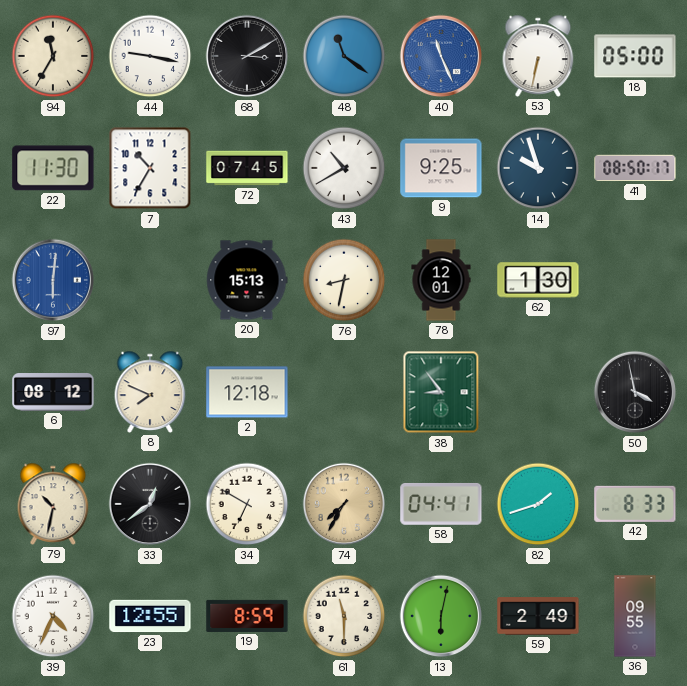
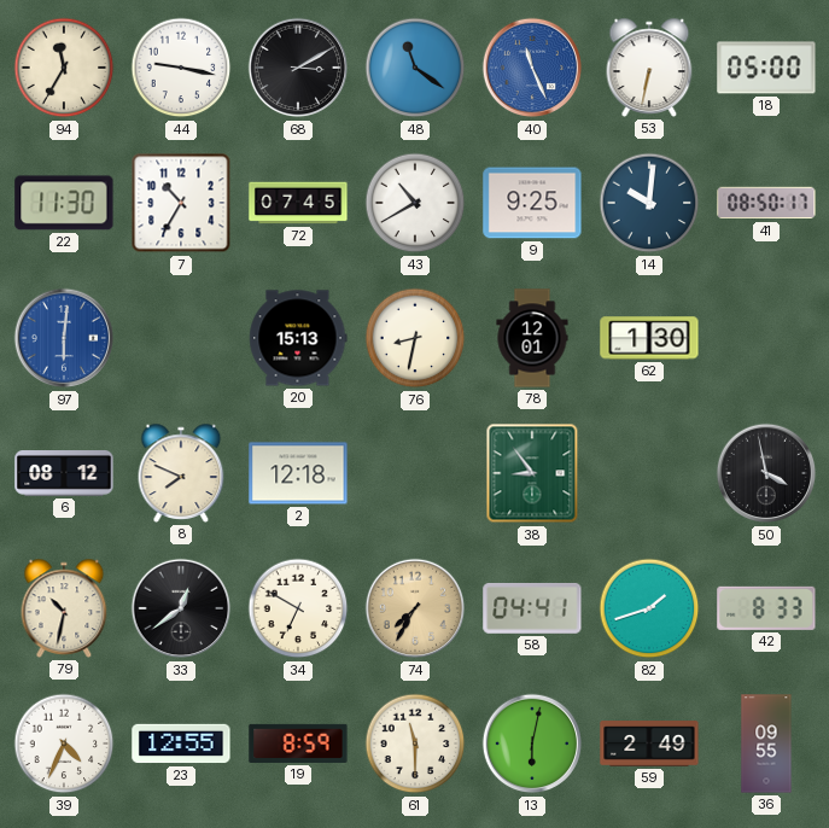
14: 9:57 -> 10:01
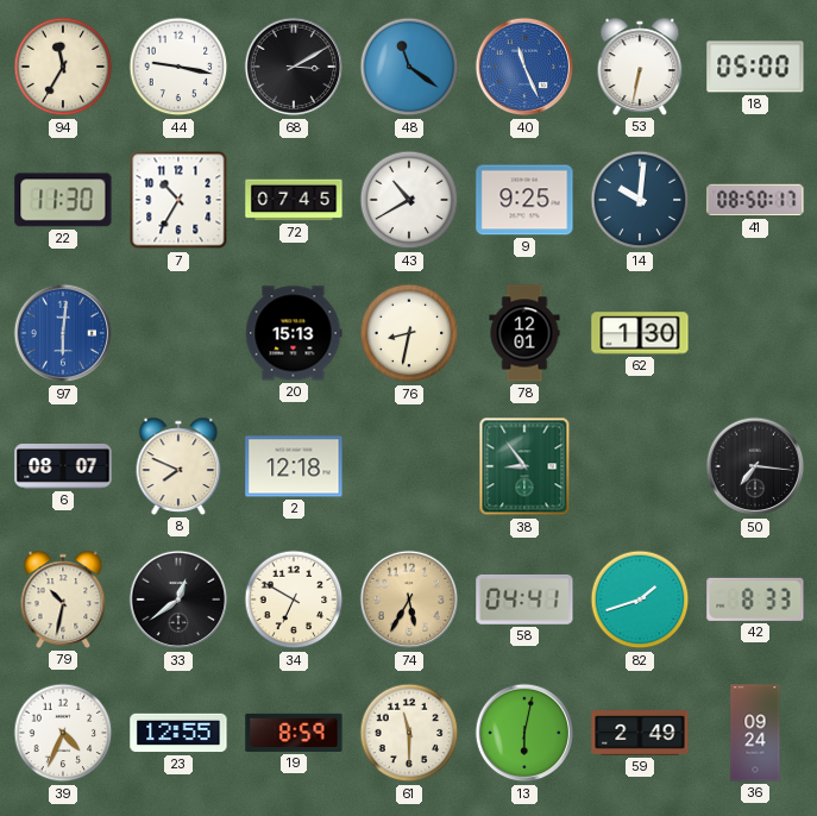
6: 08:12 -> 08:07
50: 3:58 -> 7:16
74: 7:35 -> 5:35
36: 09:55 -> 09:24
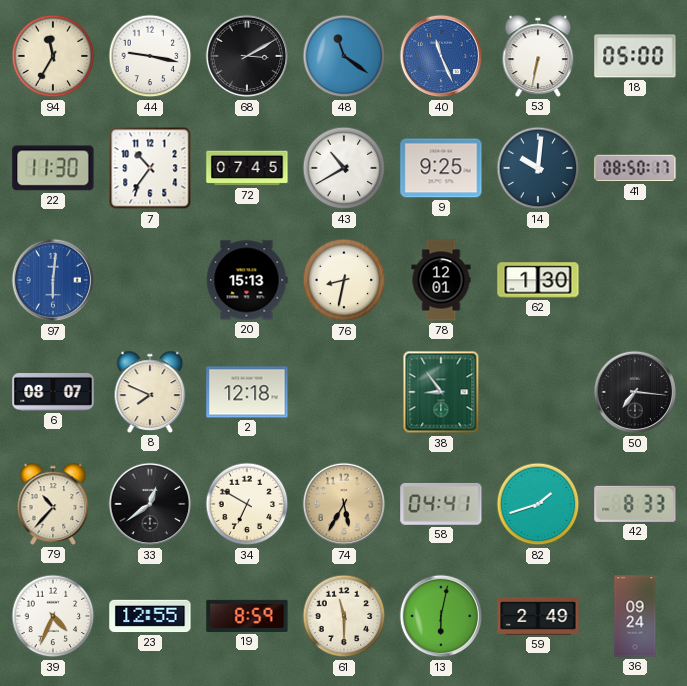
7: 10:35 -> 10:36
79: 10:32 -> 10:37
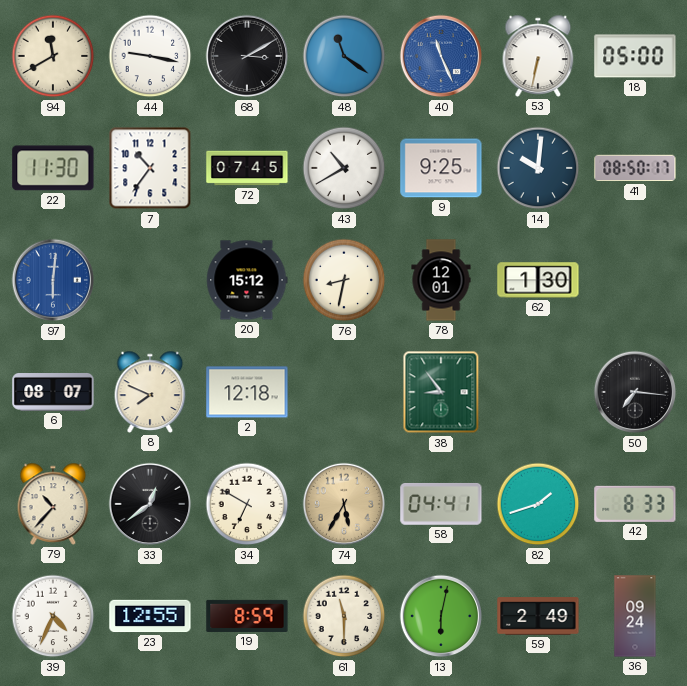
94: 11:35 -> 11:40
20: 15:13 -> 15:12
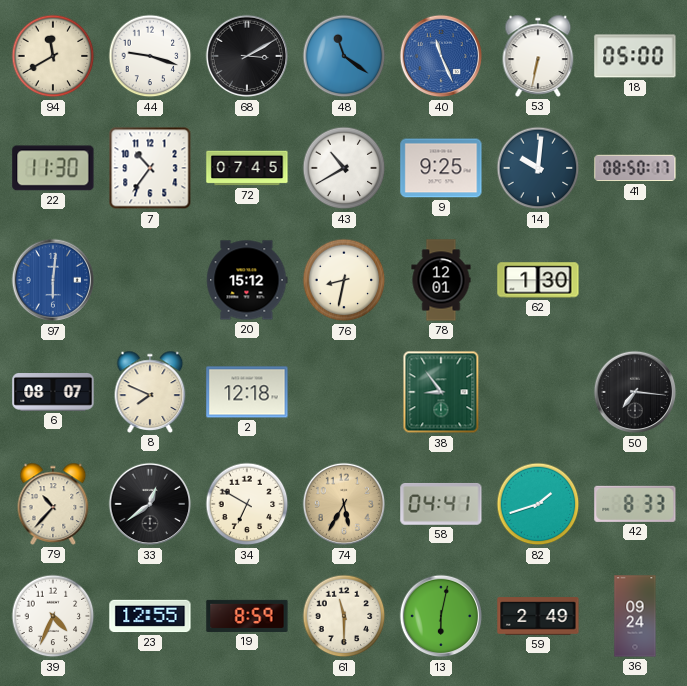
44: 9:17 -> 9:18
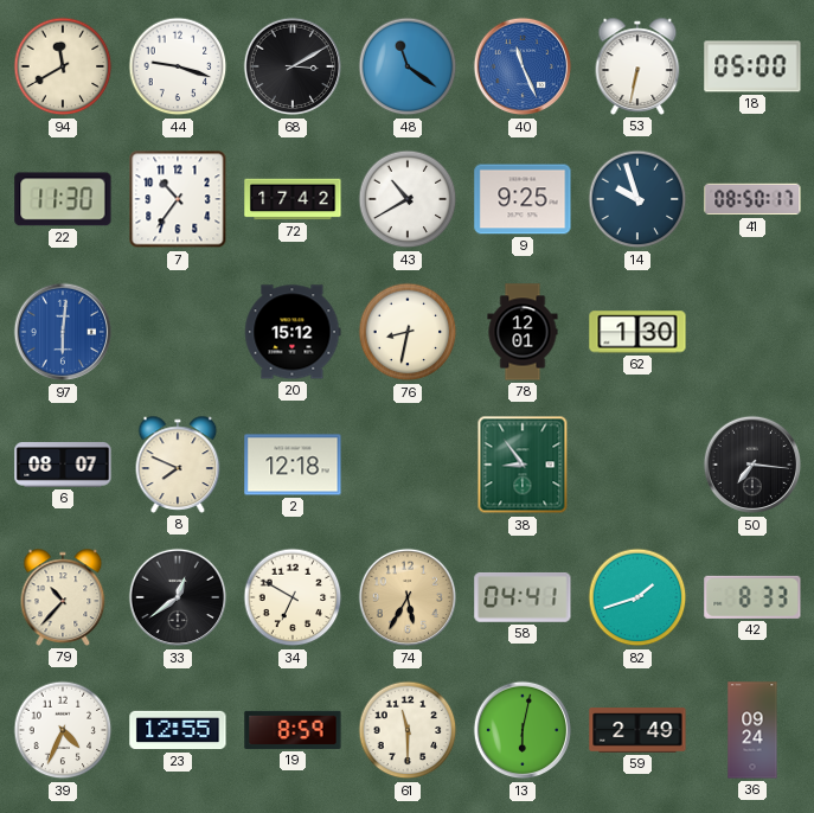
72: 07:45 -> 17:42
14: 10:01 -> 9:57
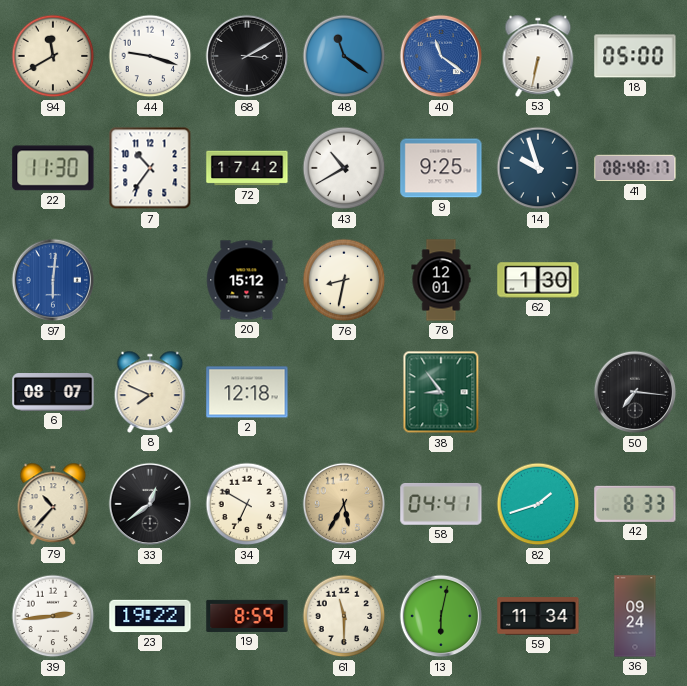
40: 11:26 -> 11:21
41: 08:50 -> 08:48
39: 4:34 -> 2:44
23: 12:55 -> 19:22
59: 2:49 -> 11:34
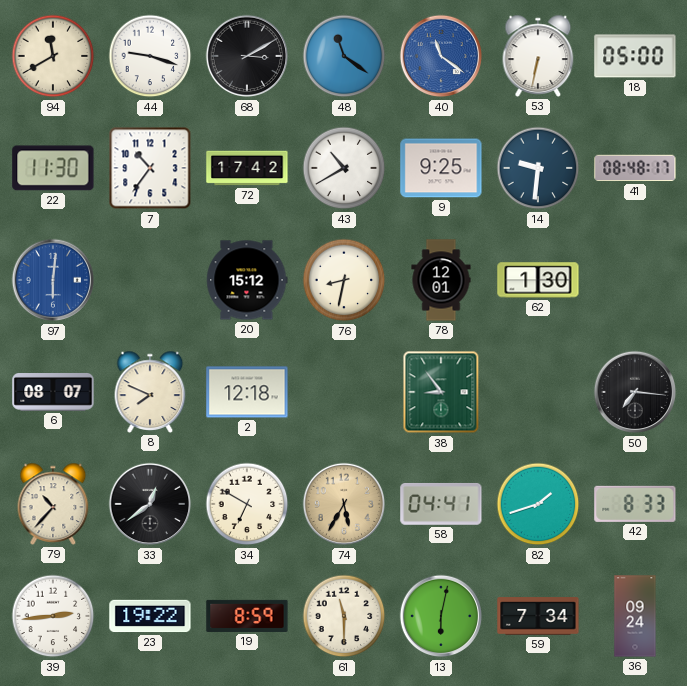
14: 9:57 -> 9:31
59: 11:34 -> 7:34
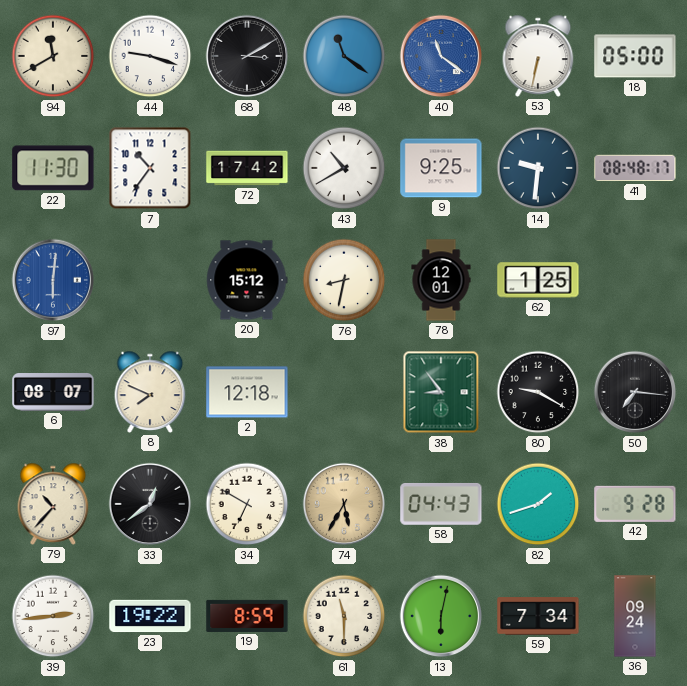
62: 1:30 -> 1:25
80: none -> 9:20
58: 04:41 -> 04:43
42: 8:33 -> 9:28
